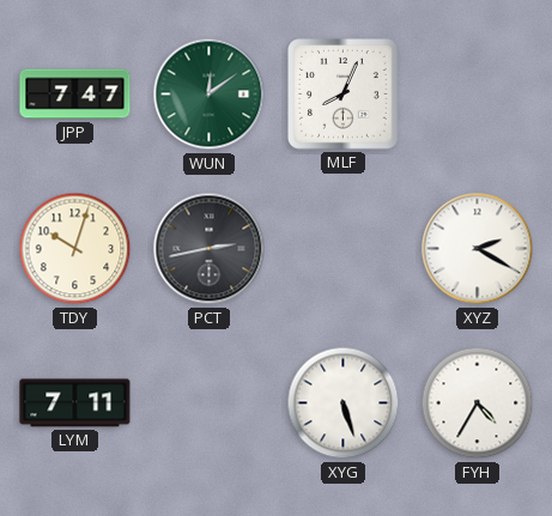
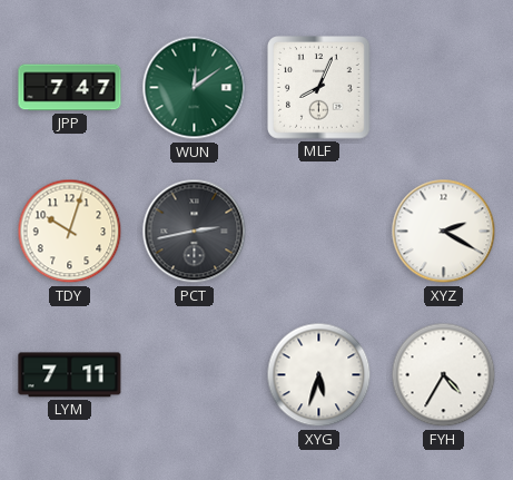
XYG: 5:27 -> 5:33
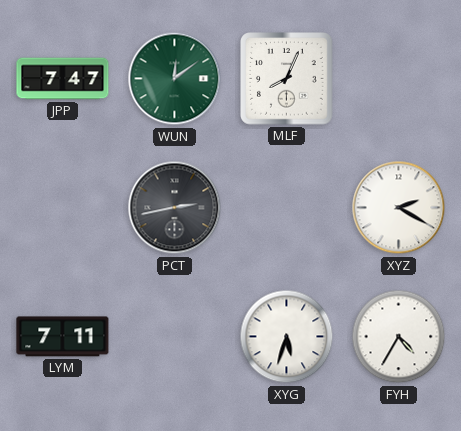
TDY: 10:03 -> none
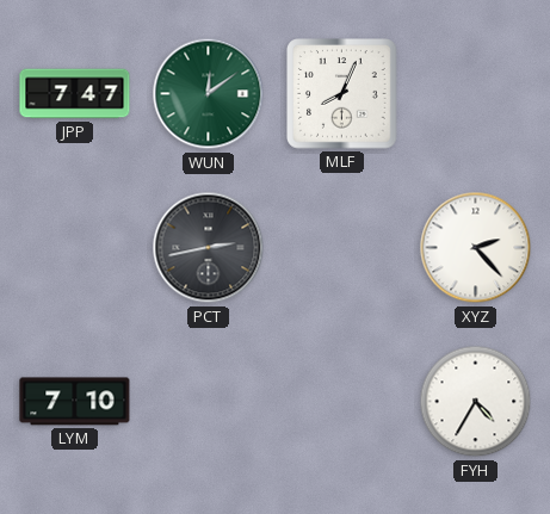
XYZ: 2:20 -> 2:23
LYM: 7:11 -> 7:10
XYG: 5:33 -> none
